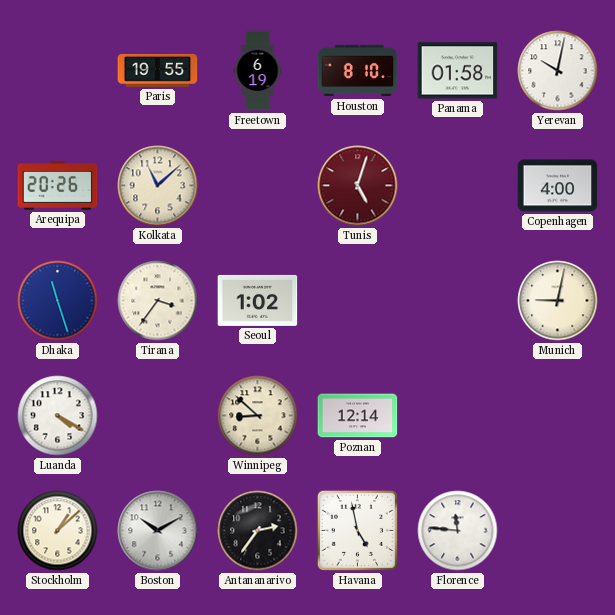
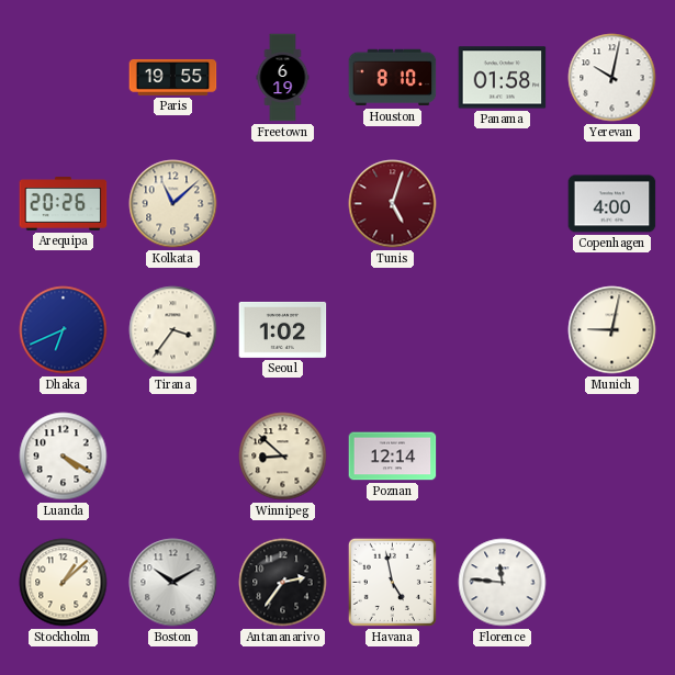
Dhaka: 11:27 -> 6:41
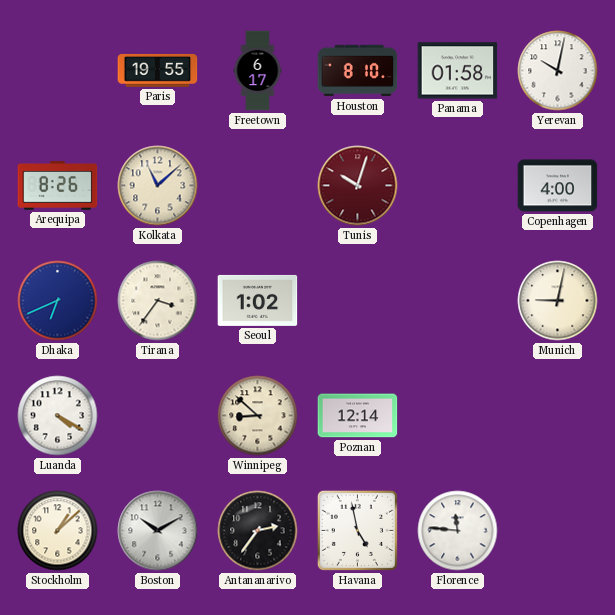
Freetown: 6:19 -> 6:17
Arequipa: 20:26 -> 8:26
Tunis: 5:03 -> 10:03
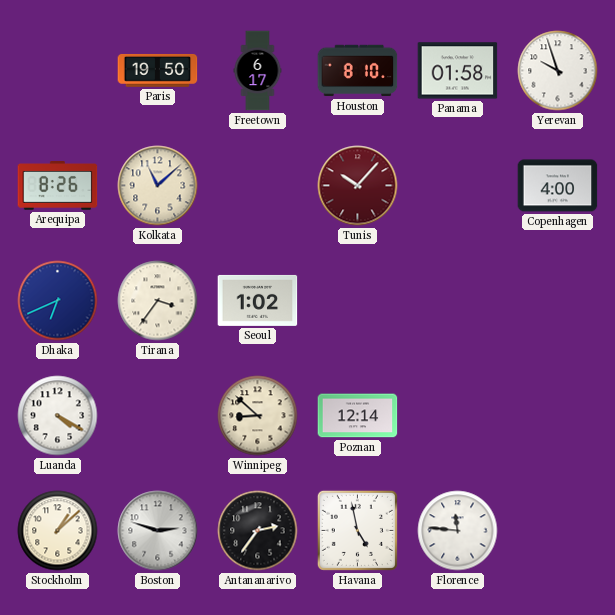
Paris: 19:55 -> 19:50
Yerevan: 10:02 -> 9:57
Tunis: 10:03 -> 10:07
Munich: 9:02 -> none
Boston: 10:10 -> 2:48
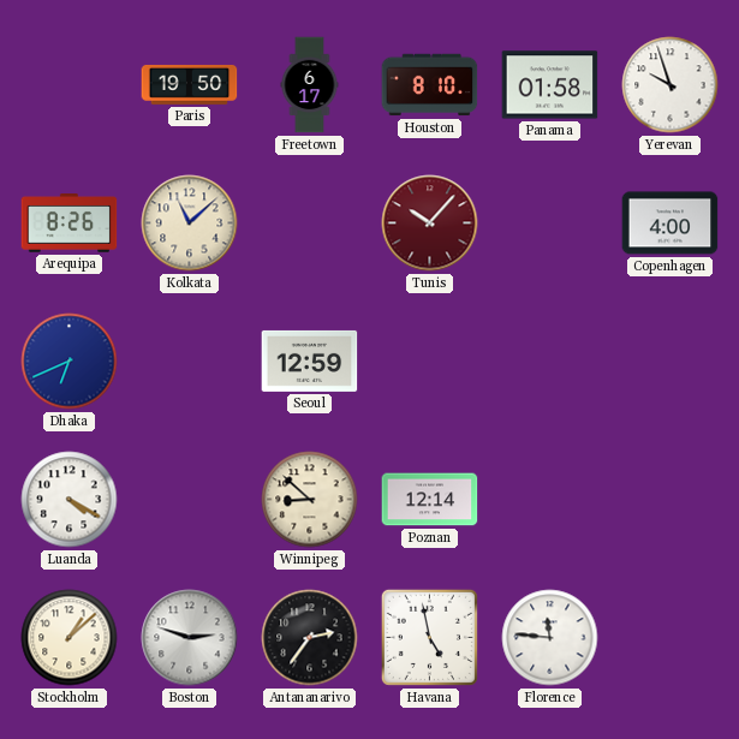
Tirana: 3:36 -> none
Seoul: 1:02 -> 12:59
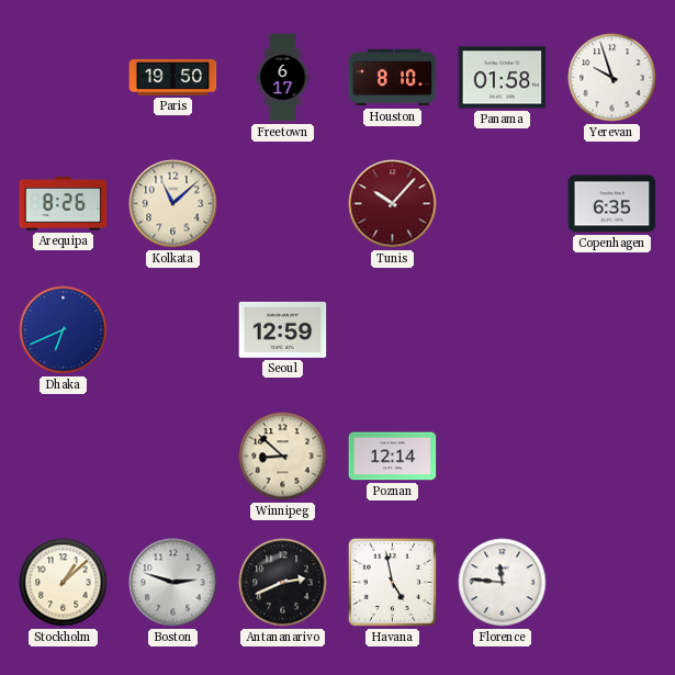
Copenhagen: 4:00 -> 6:35
Luanda: 4:20 -> none
Antananarivo: 2:36 -> 2:41
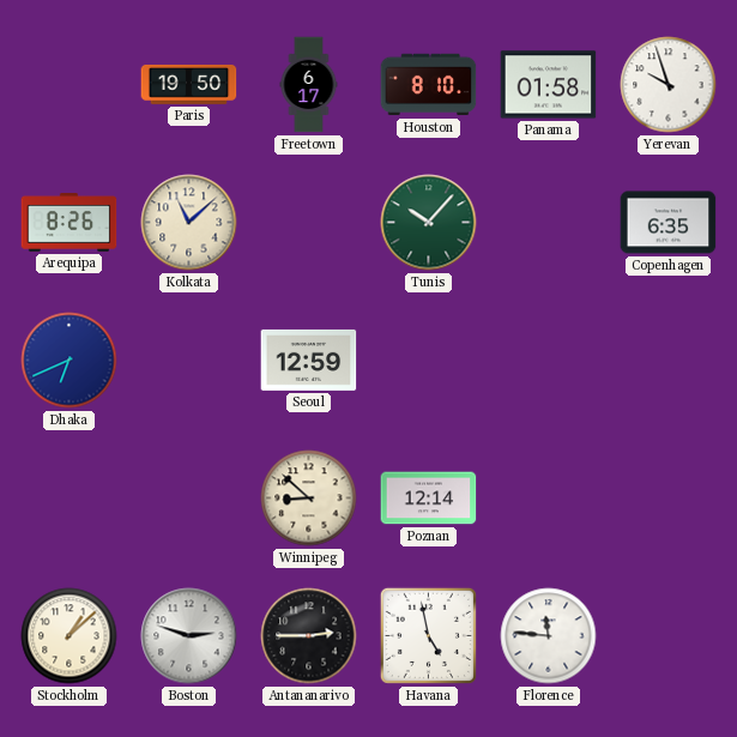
Tunis dial: burgundy -> green
Antananarivo: 2:41 -> 2:45
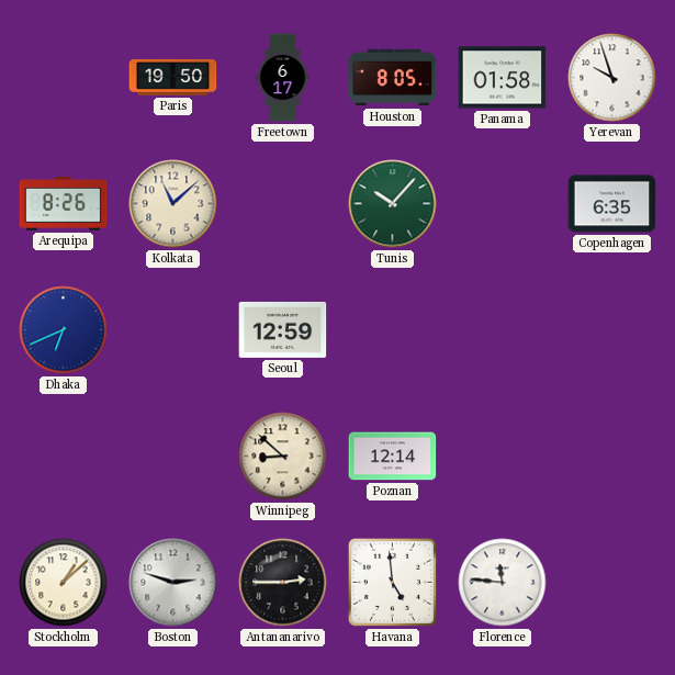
Houston: 8:10 -> 8:05
Havana: 4:58 -> 4:59
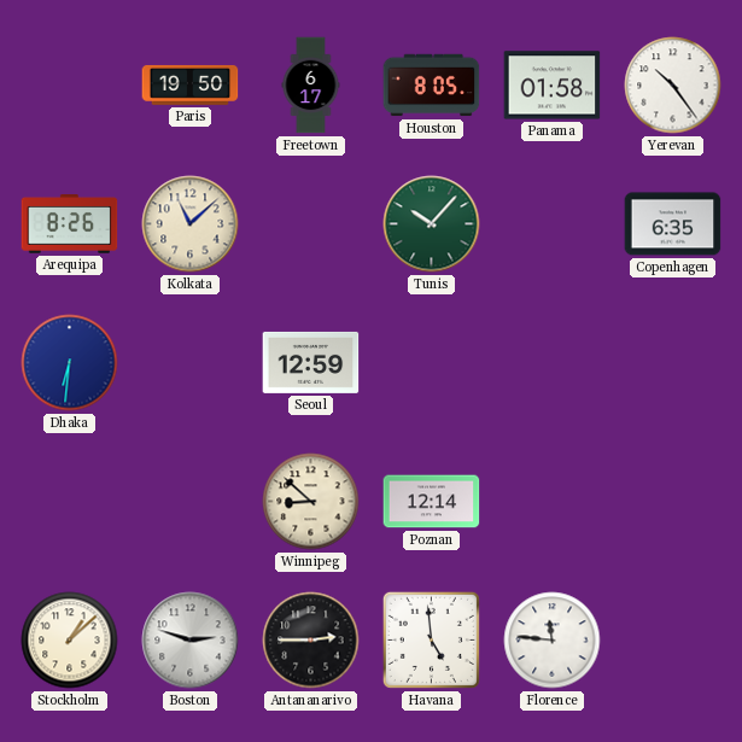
Yerevan: 9:57 -> 10:24
Dhaka: 6:41 -> 6:31
